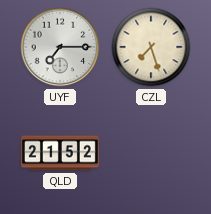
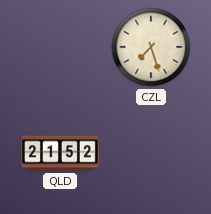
UYF: 7:15 -> none
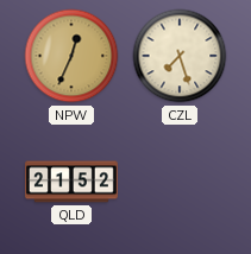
NPW: none -> 12:34
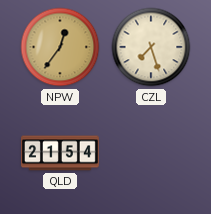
NPW: 12:34 -> 12:36
QLD: 21:52 -> 21:54
